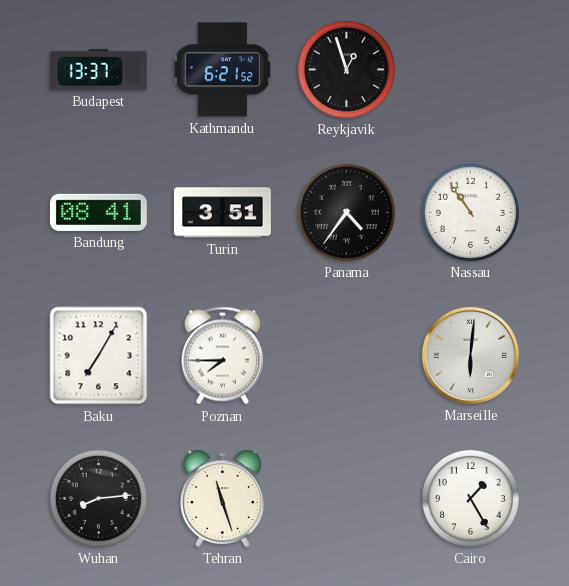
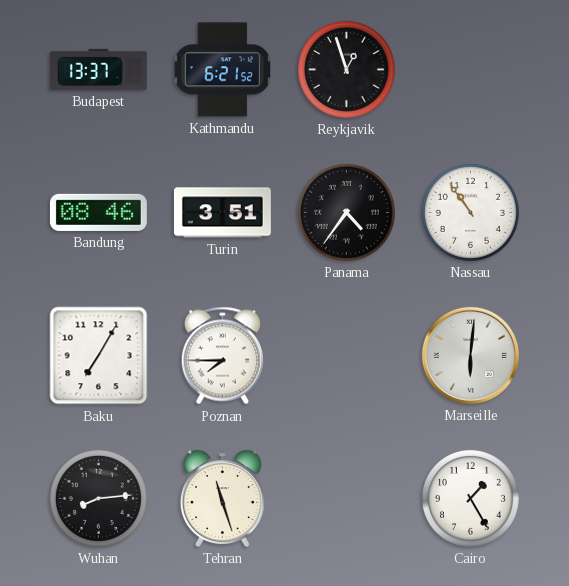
Bandung: 08:41 -> 08:46
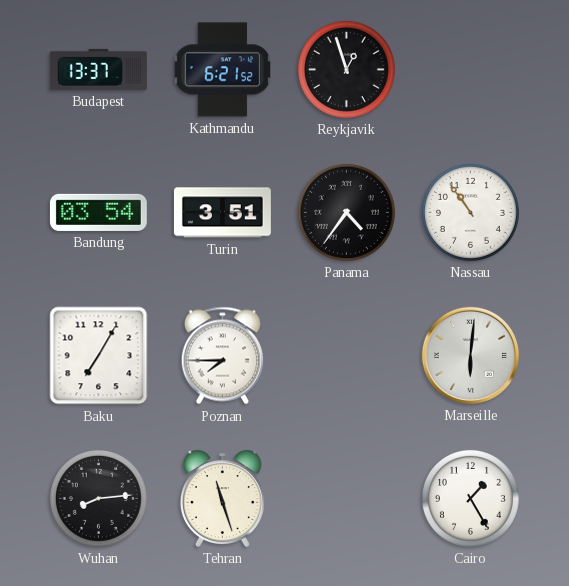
Bandung: 08:46 -> 03:54
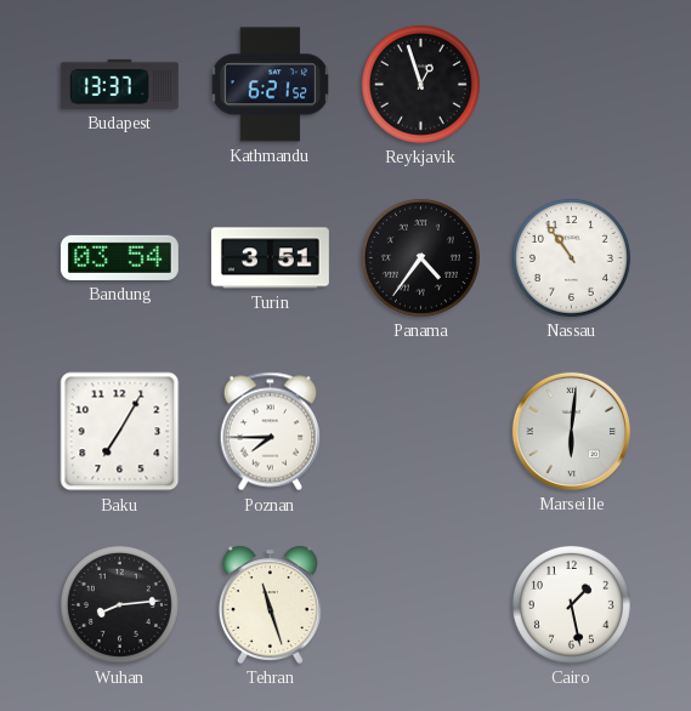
Cairo: 1:25 -> 1:28
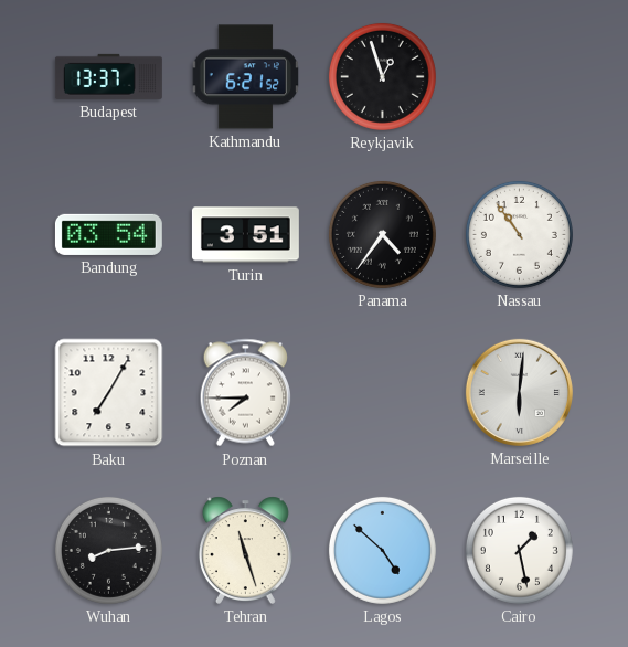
Lagos: none -> 4:52
